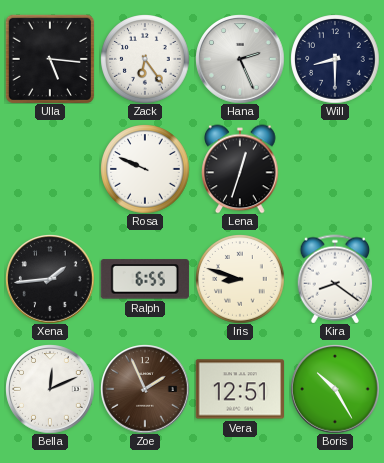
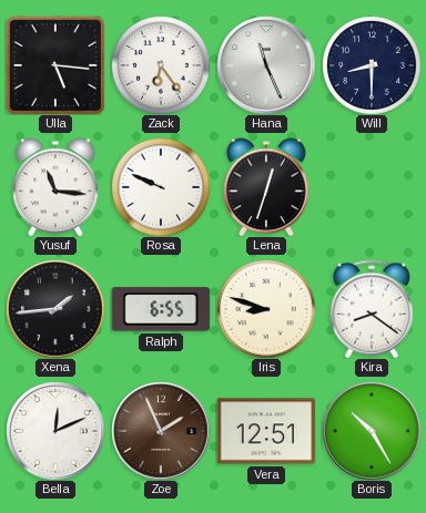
Hana: 2:26 -> 11:26
Yusuf: none -> 11:16
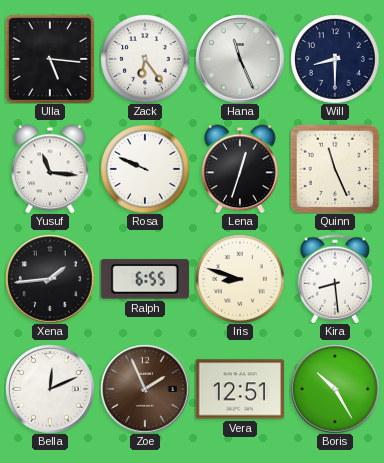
Quinn: none -> 11:26
Kira: 8:21 -> 8:29
